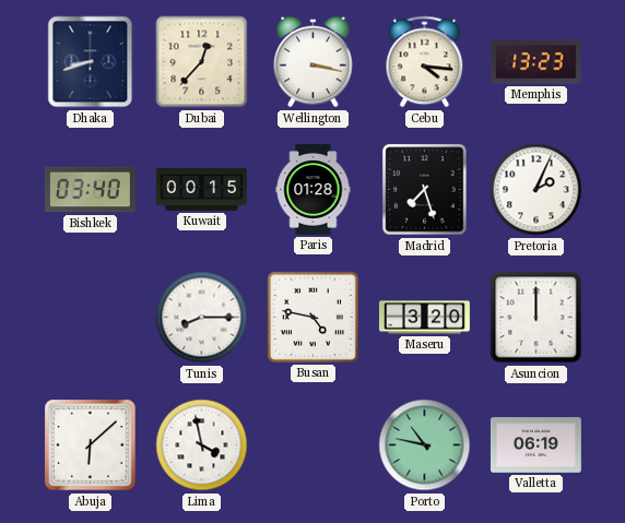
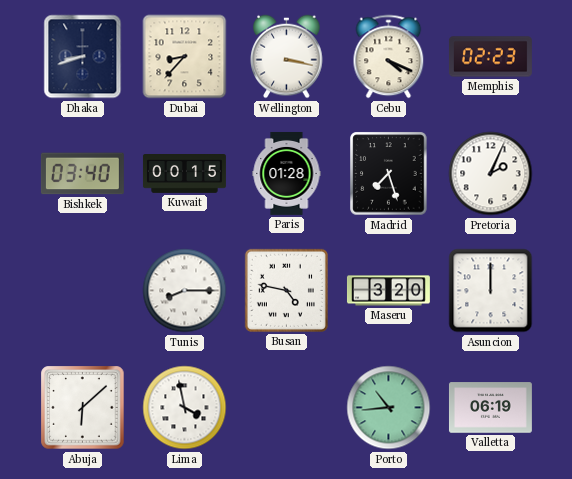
Dubai: 12:37 -> 8:37
Cebu: 4:16 -> 4:19
Memphis: 13:23 -> 02:23
Porto: 10:47 -> 10:44
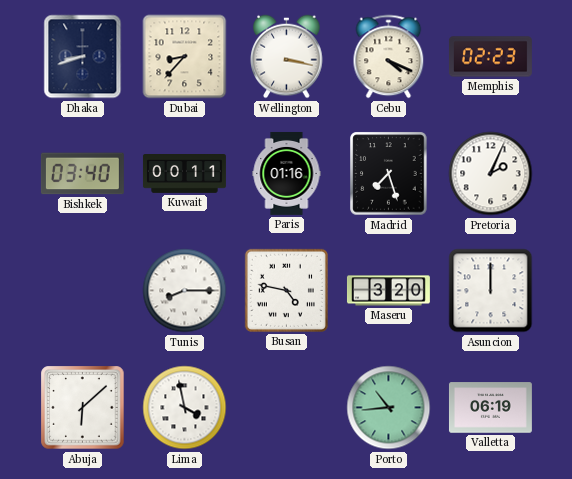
Kuwait: 00:15 -> 00:11
Paris: 01:28 -> 01:16
